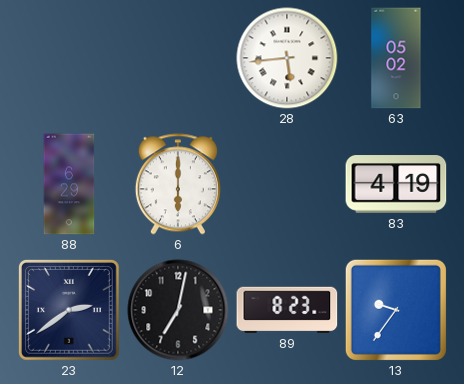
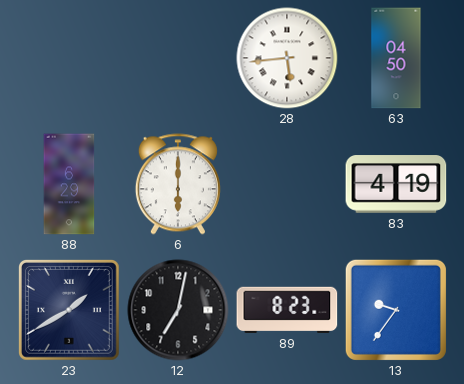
63: 05:02 -> 04:50
23: 2:39 -> 1:40
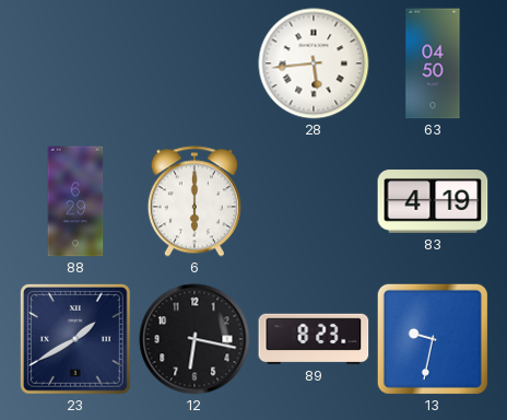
12: 7:02 -> 6:17
13: 9:36 -> 9:32
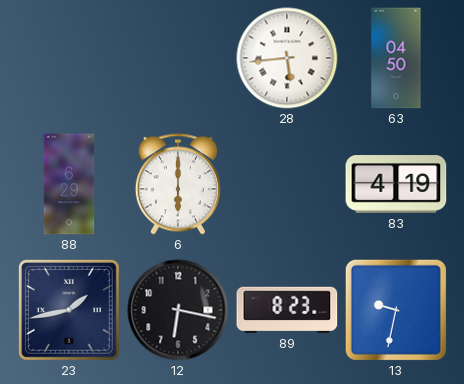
23: 1:40 -> 1:43
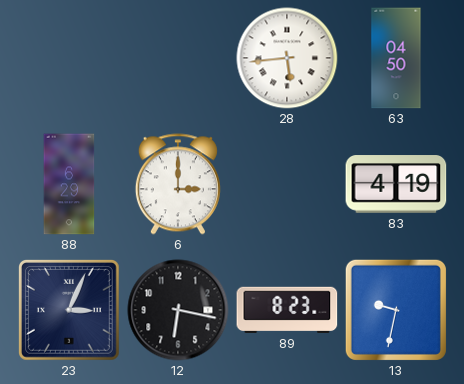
6: 6:00 -> 3:00
23: 1:43 -> 3:04
